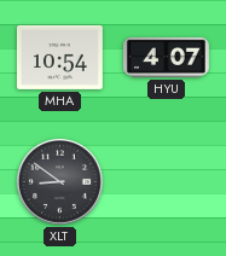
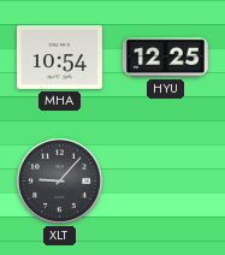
HYU: 4:07 -> 12:25
XLT: 8:51 -> 9:07
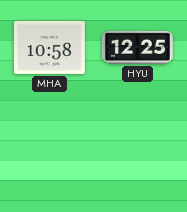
MHA: 10:54 -> 10:58
XLT: 9:07 -> none
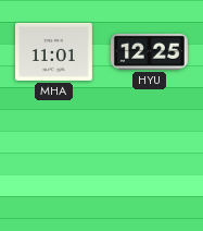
MHA: 10:58 -> 11:01
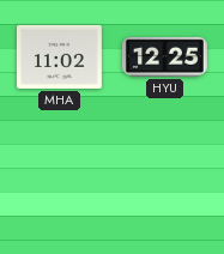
MHA: 11:01 -> 11:02
